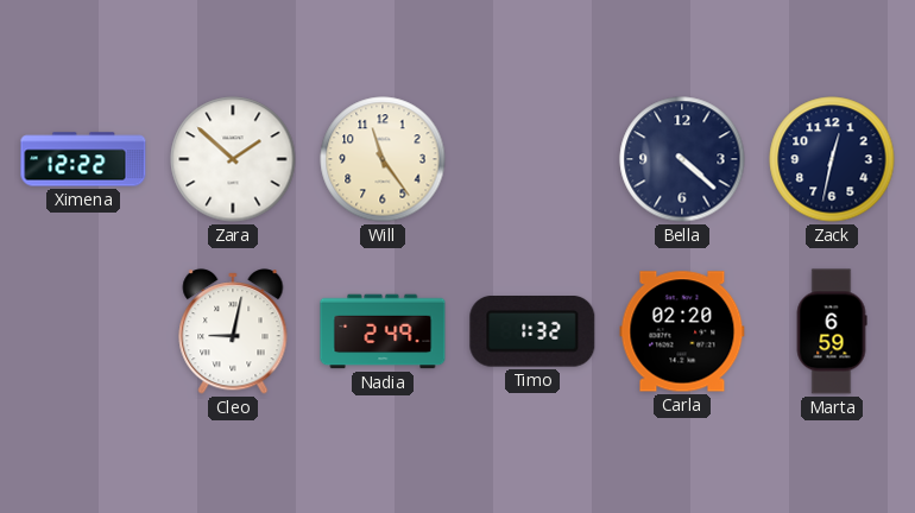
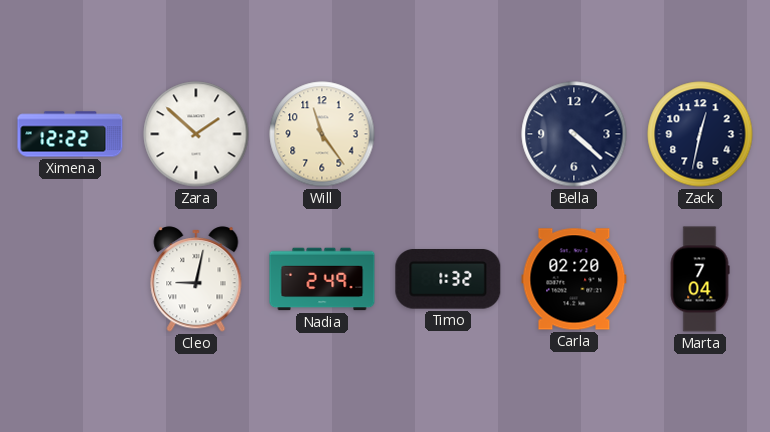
Marta: 6:59 -> 7:04
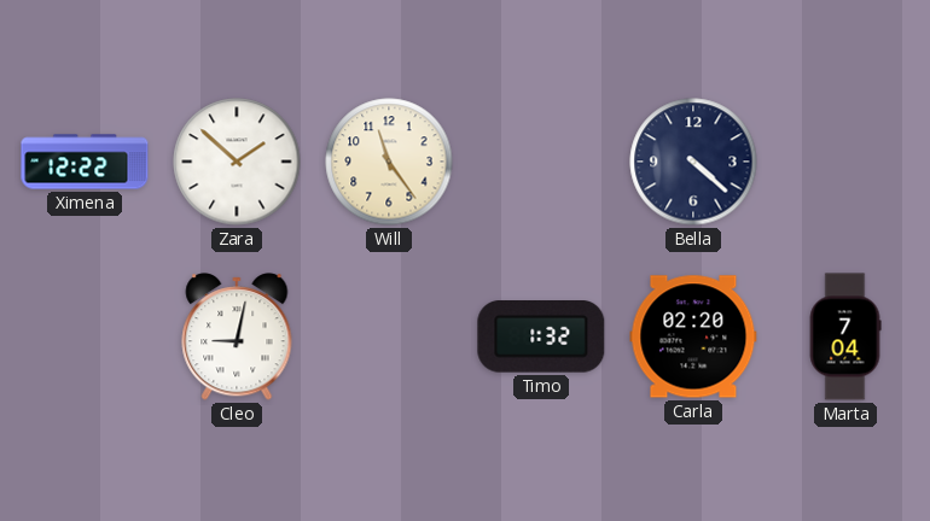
Zack: 12:32 -> none
Nadia: 2:49 -> none
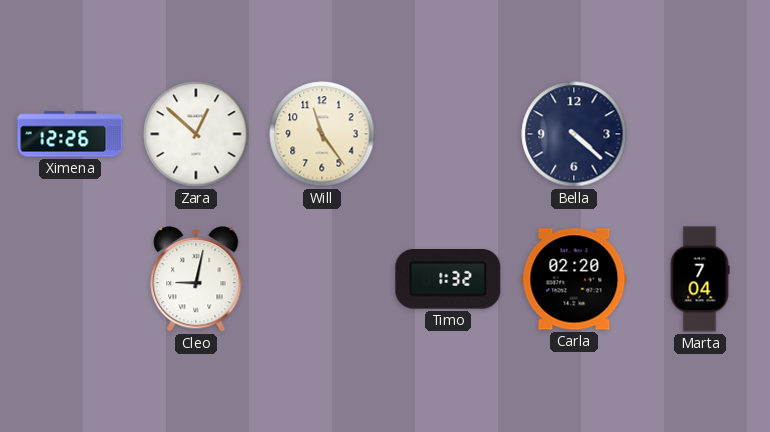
Ximena: 12:22 -> 12:26
Zara: 1:52 -> 12:52
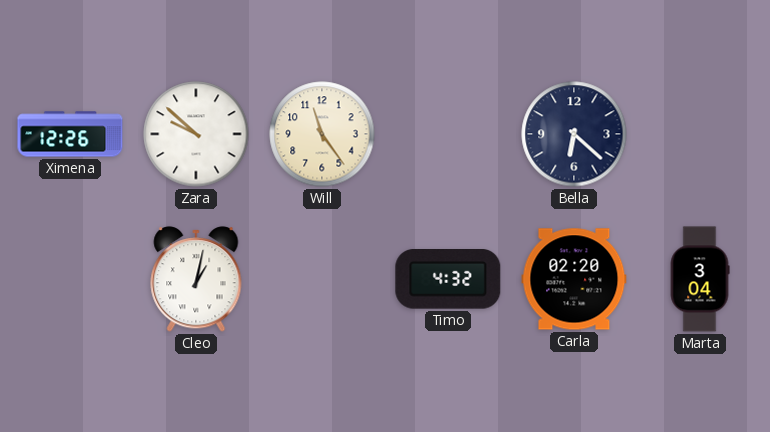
Zara: 12:52 -> 9:52
Bella: 4:22 -> 6:22
Cleo: 9:02 -> 1:02
Timo: 1:32 -> 4:32
Marta: 7:04 -> 3:04
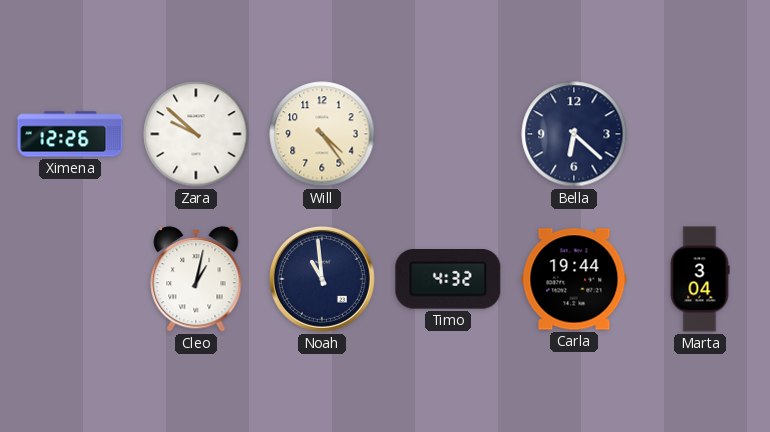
Will: 11:24 -> 4:24
Noah: none -> 10:59
Carla: 02:20 -> 19:44
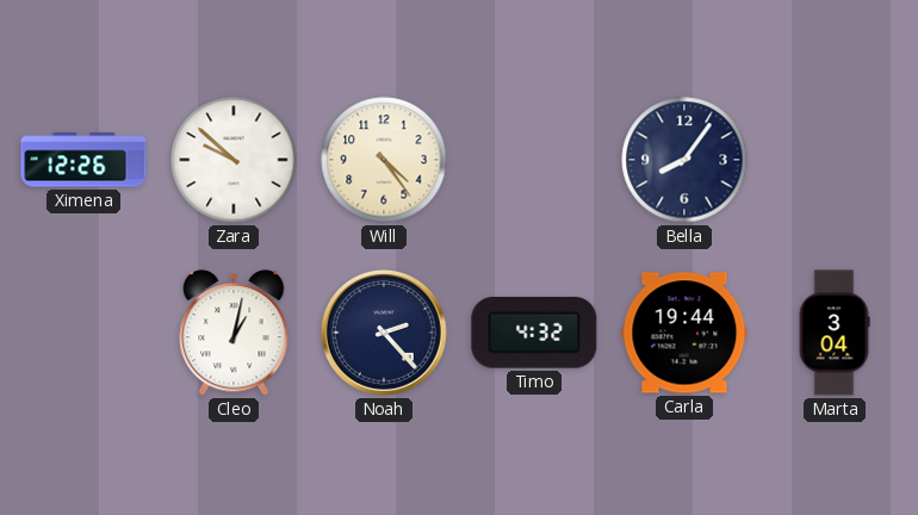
Bella: 6:22 -> 8:06
Noah: 10:59 -> 2:23
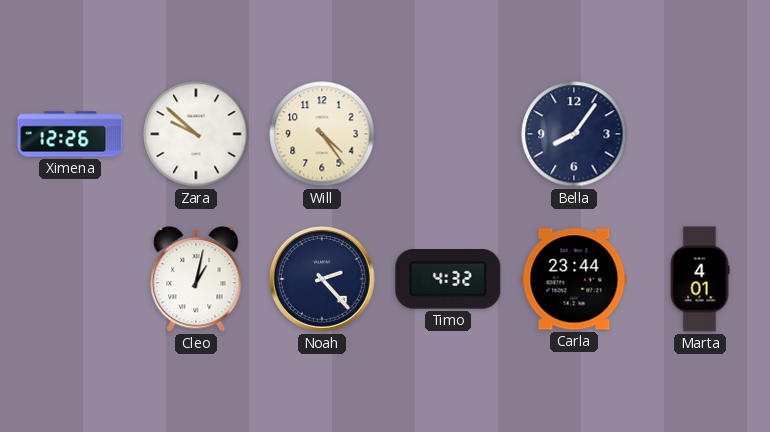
Carla: 19:44 -> 23:44
Marta: 3:04 -> 4:01
